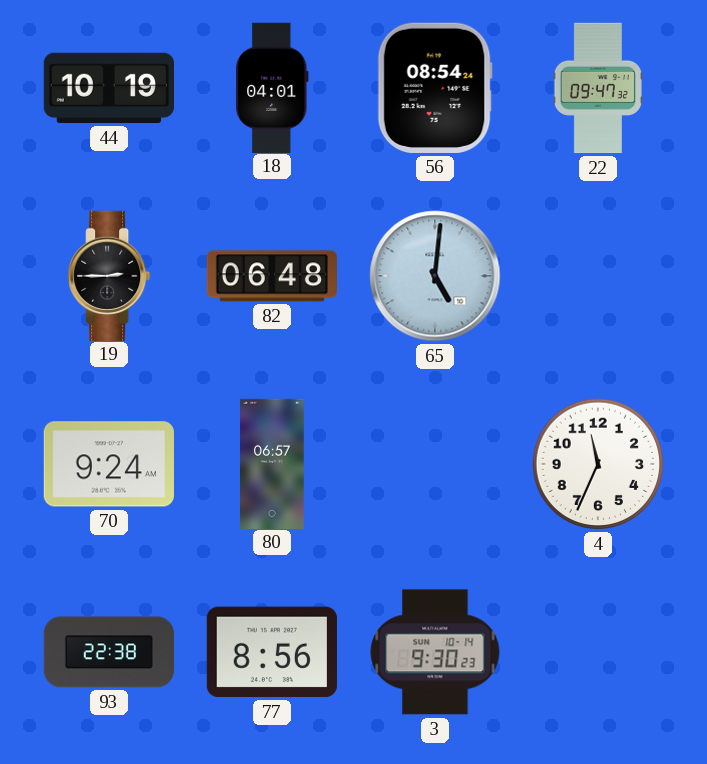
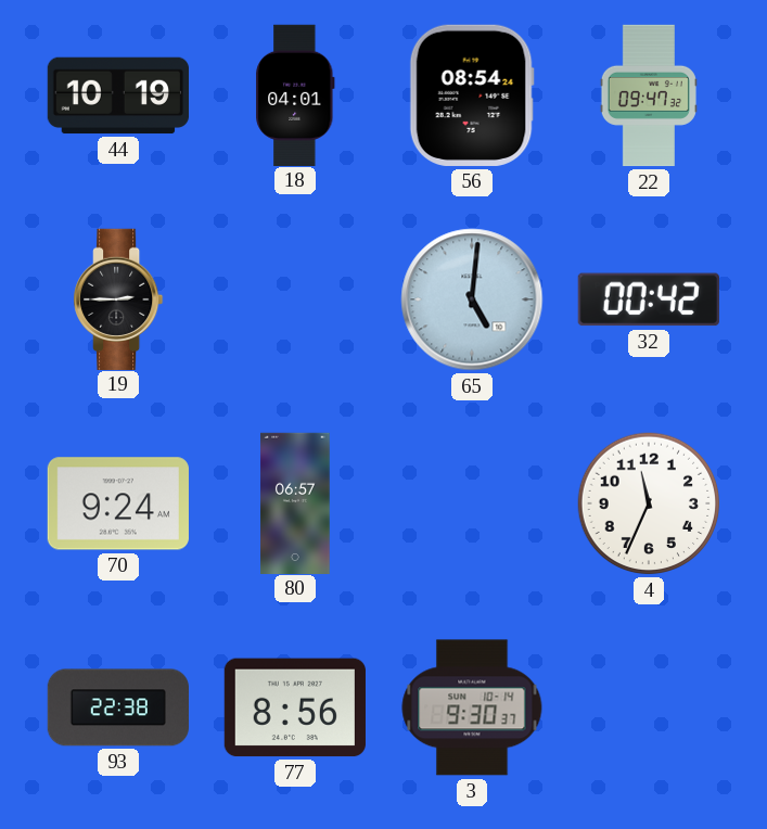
82: 06:48 -> none
32: none -> 00:42
3: 9:30:23 -> 9:30:37
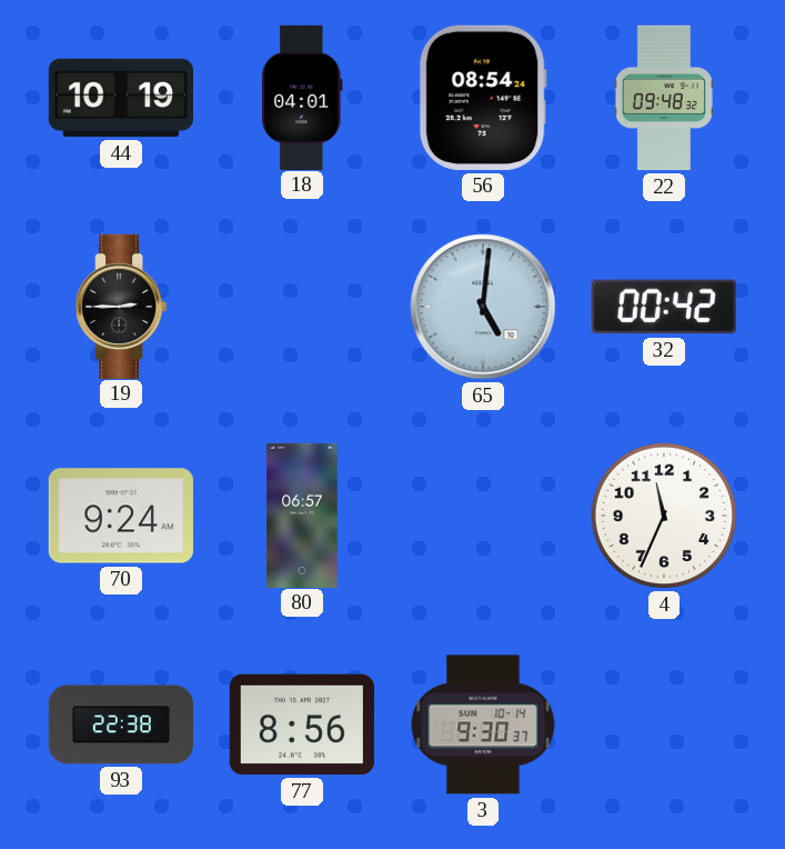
22: 09:47 -> 09:48
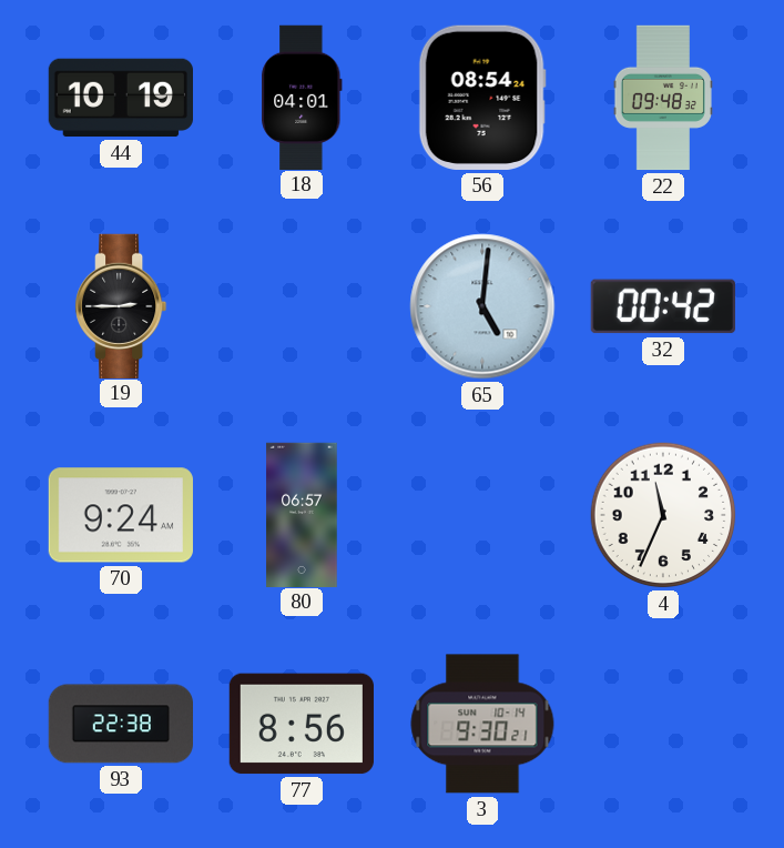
3: 9:30:37 -> 9:30:21
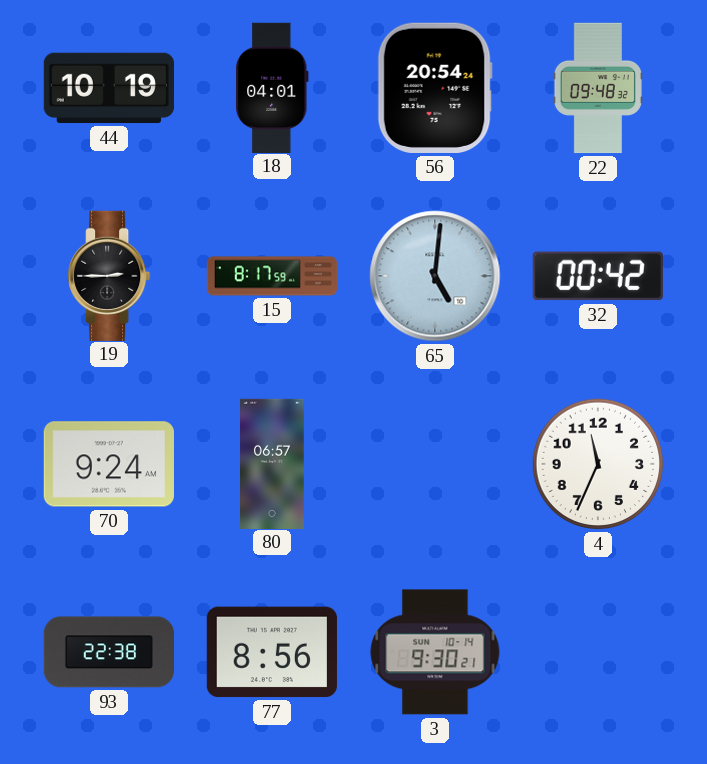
56: 08:54 -> 20:54
15: none -> 8:17
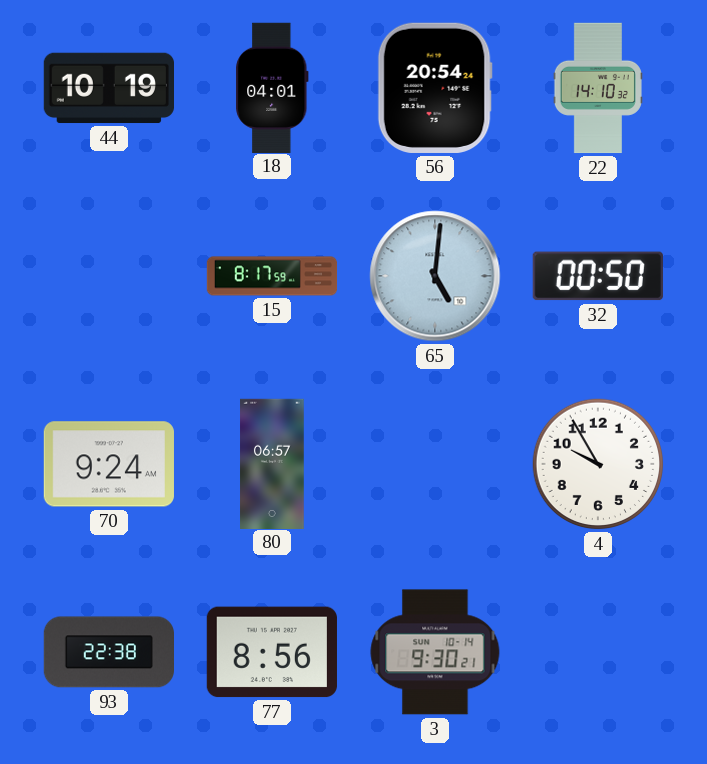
22: 09:48 -> 14:10
19: 2:45 -> none
32: 00:42 -> 00:50
4: 11:34 -> 9:55
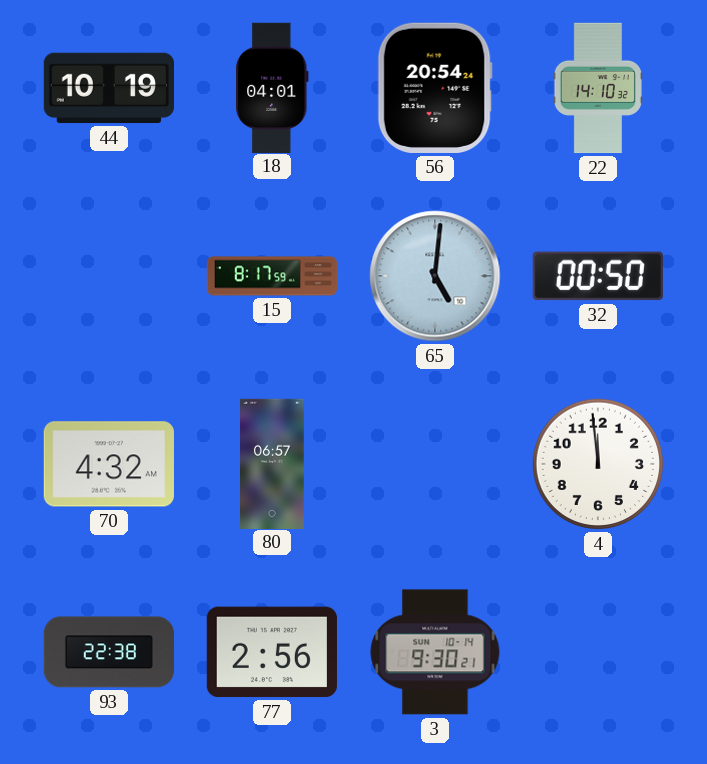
70: 9:24 -> 4:32
4: 9:55 -> 11:59
77: 8:56 -> 2:56
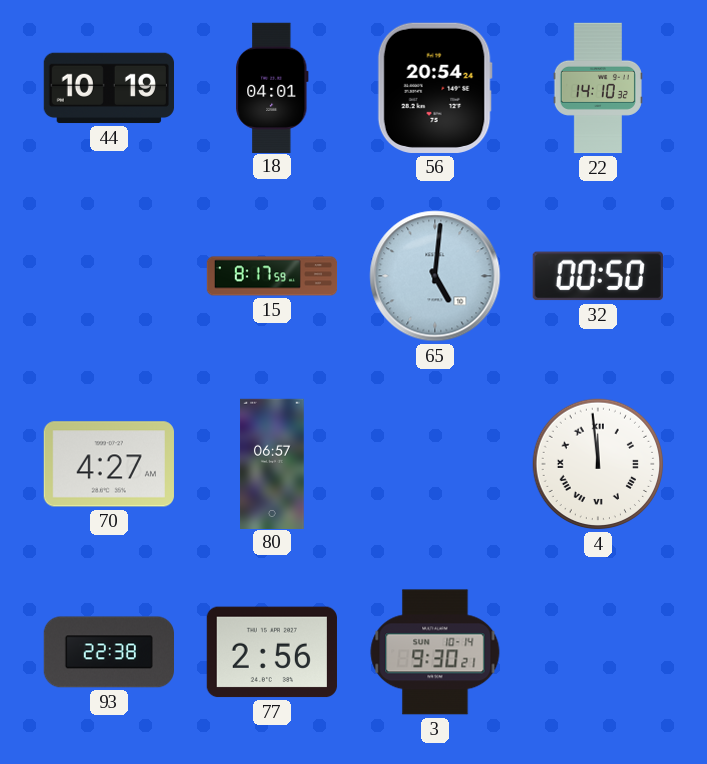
70: 4:32 -> 4:27
4 numerals: Arabic -> Roman
